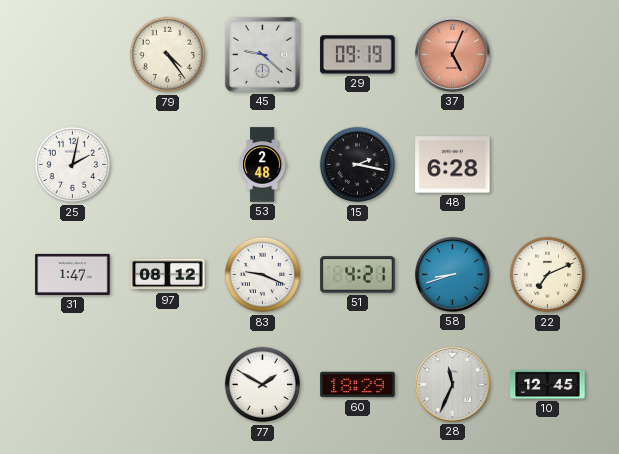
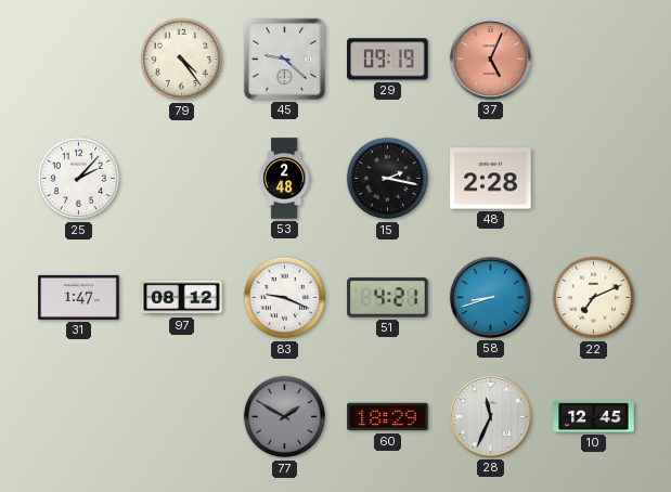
25: 2:02 -> 2:07
48: 6:28 -> 2:28
77 dial: white -> grey
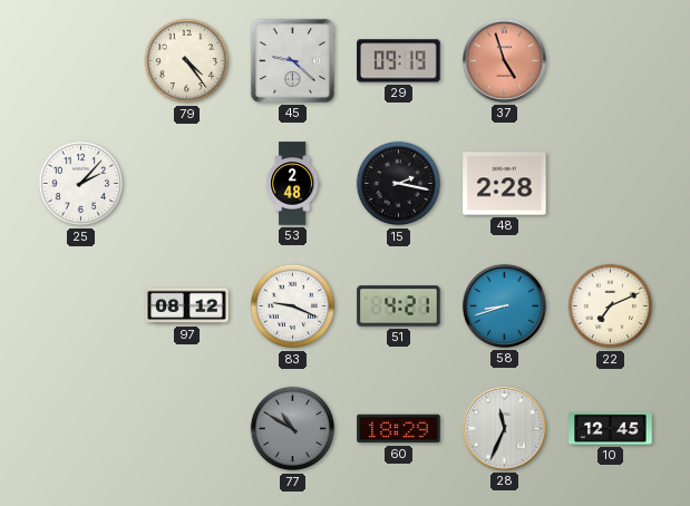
37: 5:04 -> 4:57
31: 1:47 -> none
77: 1:50 -> 10:50
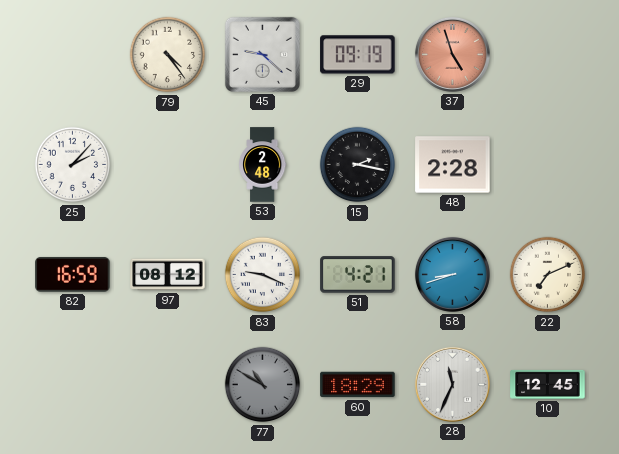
82: none -> 16:59
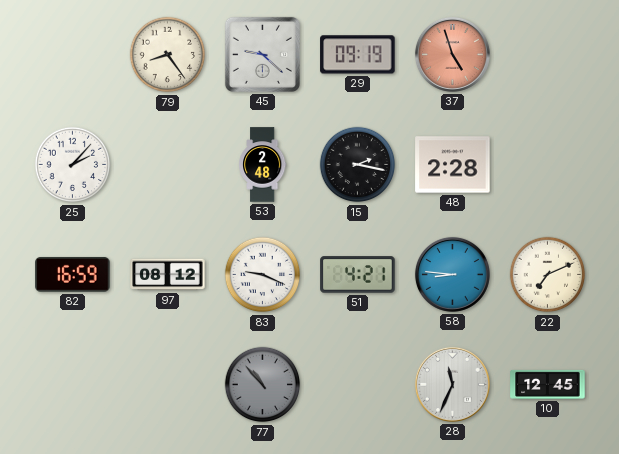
79: 4:24 -> 8:24
58: 8:42 -> 8:46
77: 10:50 -> 10:53
60: 18:29 -> none
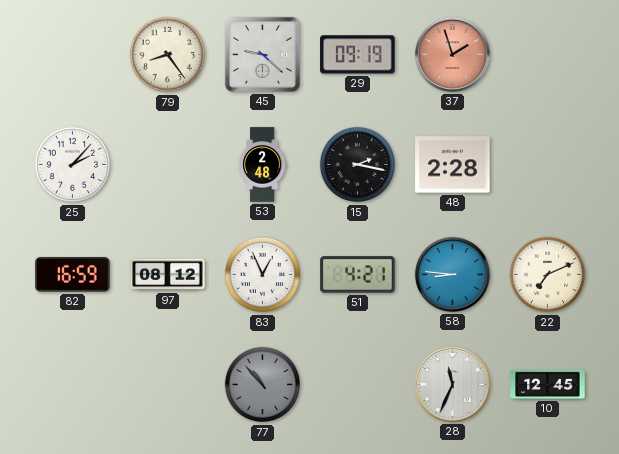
37: 4:57 -> 1:57
83: 9:19 -> 12:56
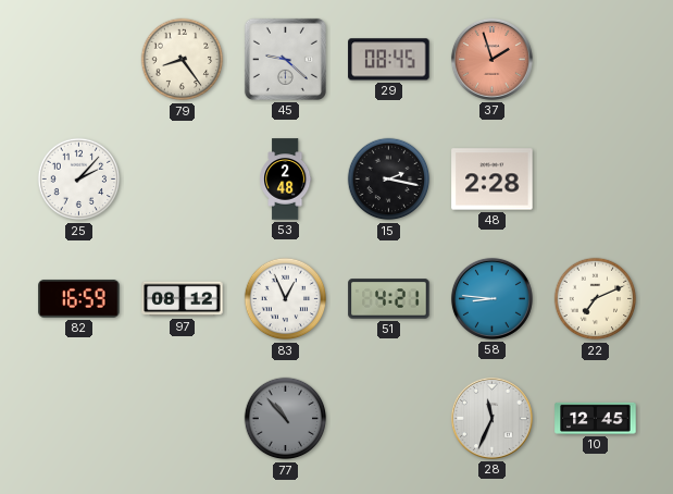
29: 09:19 -> 08:45
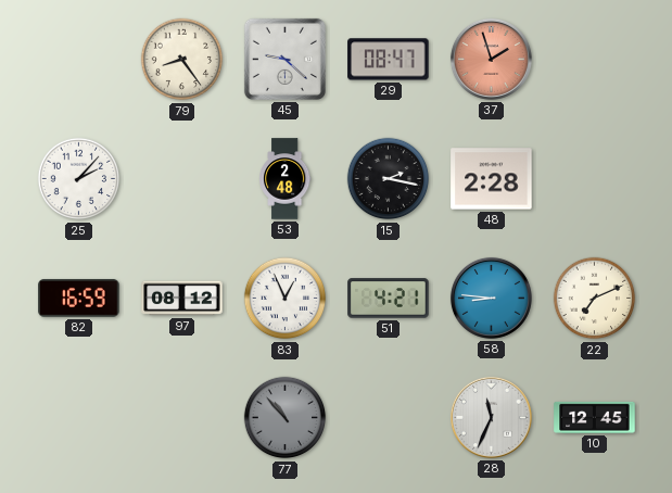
29: 08:45 -> 08:47
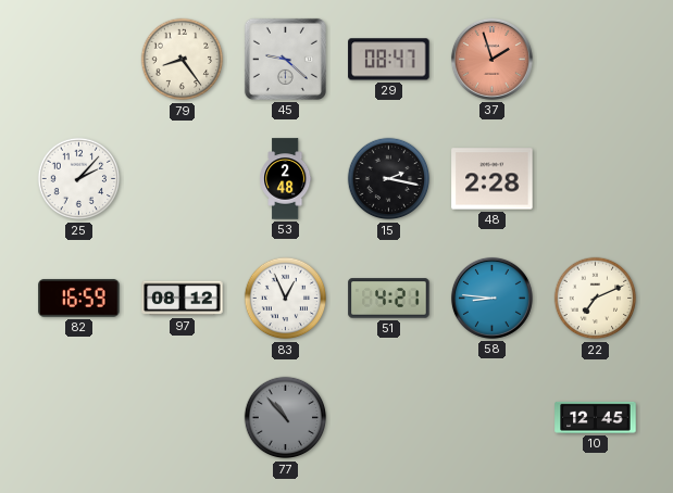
28: 11:34 -> none
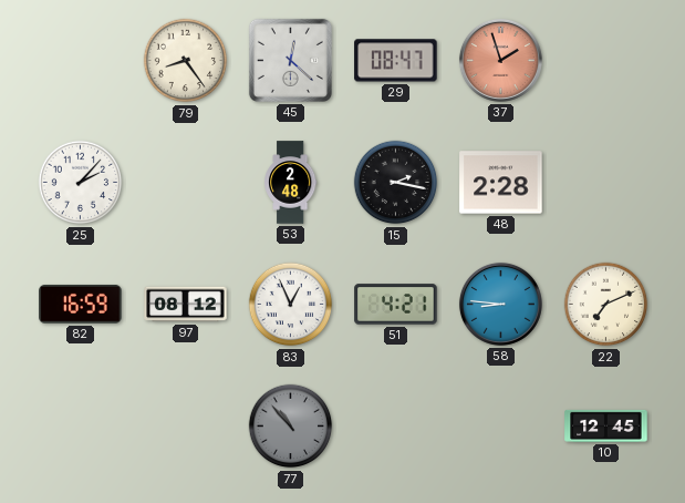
45: 9:22 -> 12:22
